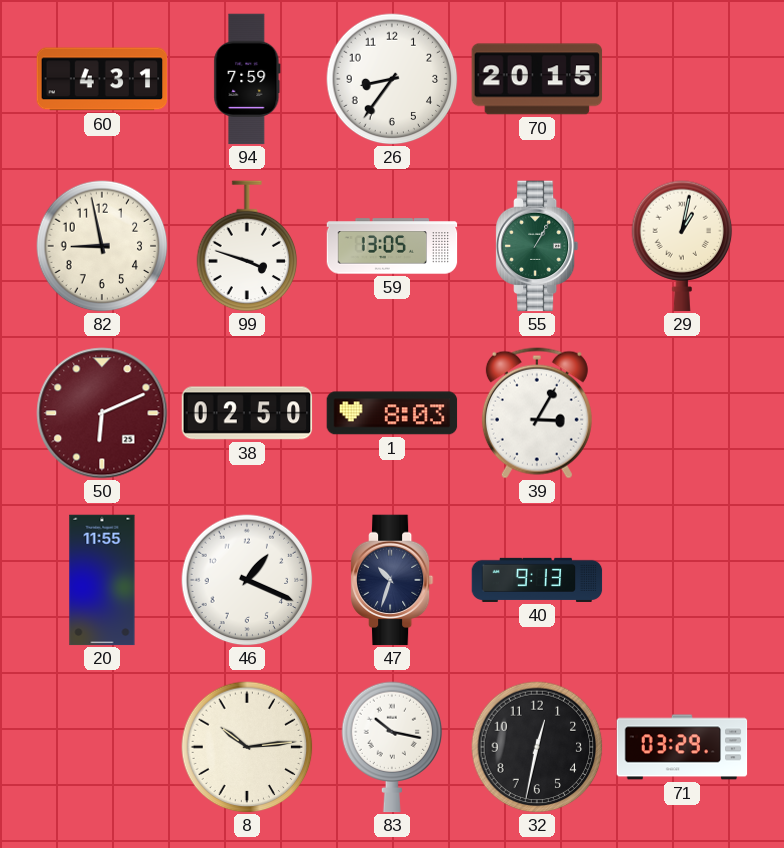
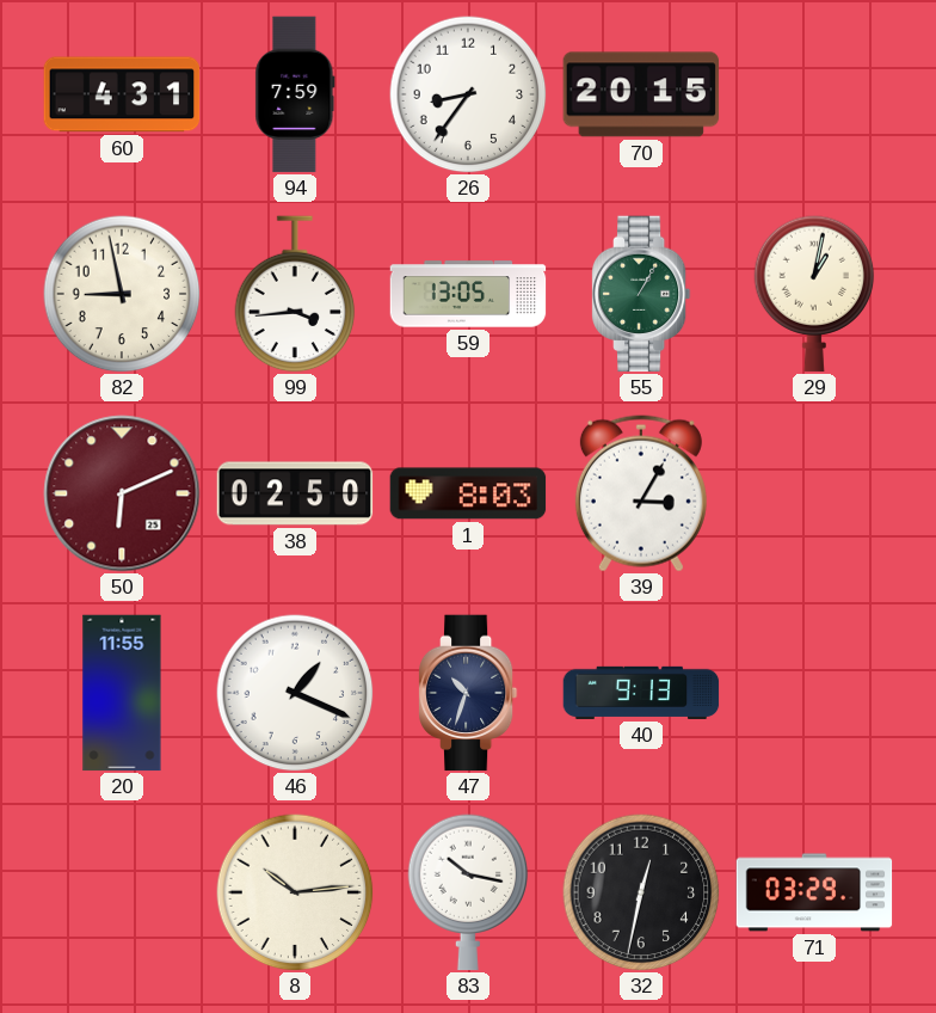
99: 3:48 -> 3:44
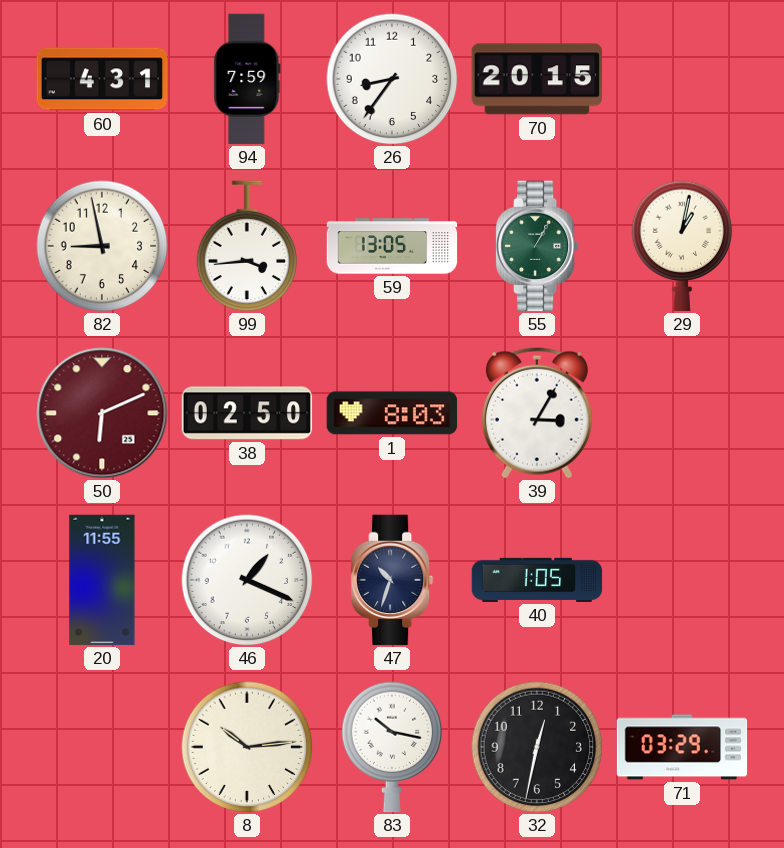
40: 9:13 -> 1:05
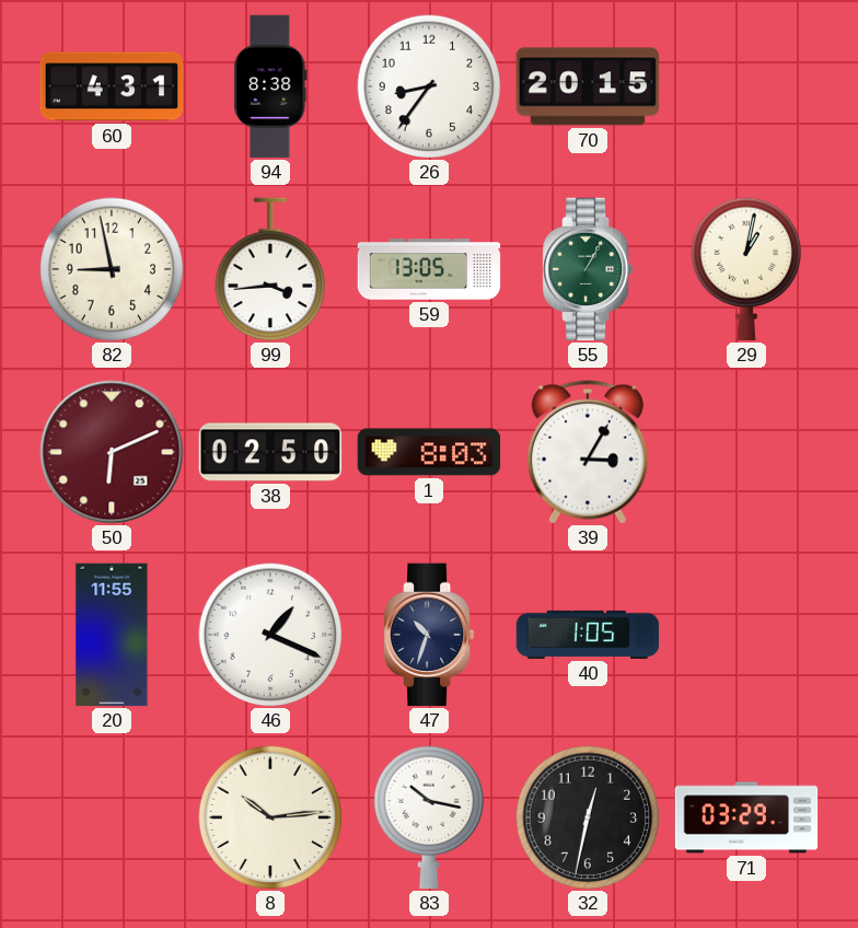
94: 7:59 -> 8:38
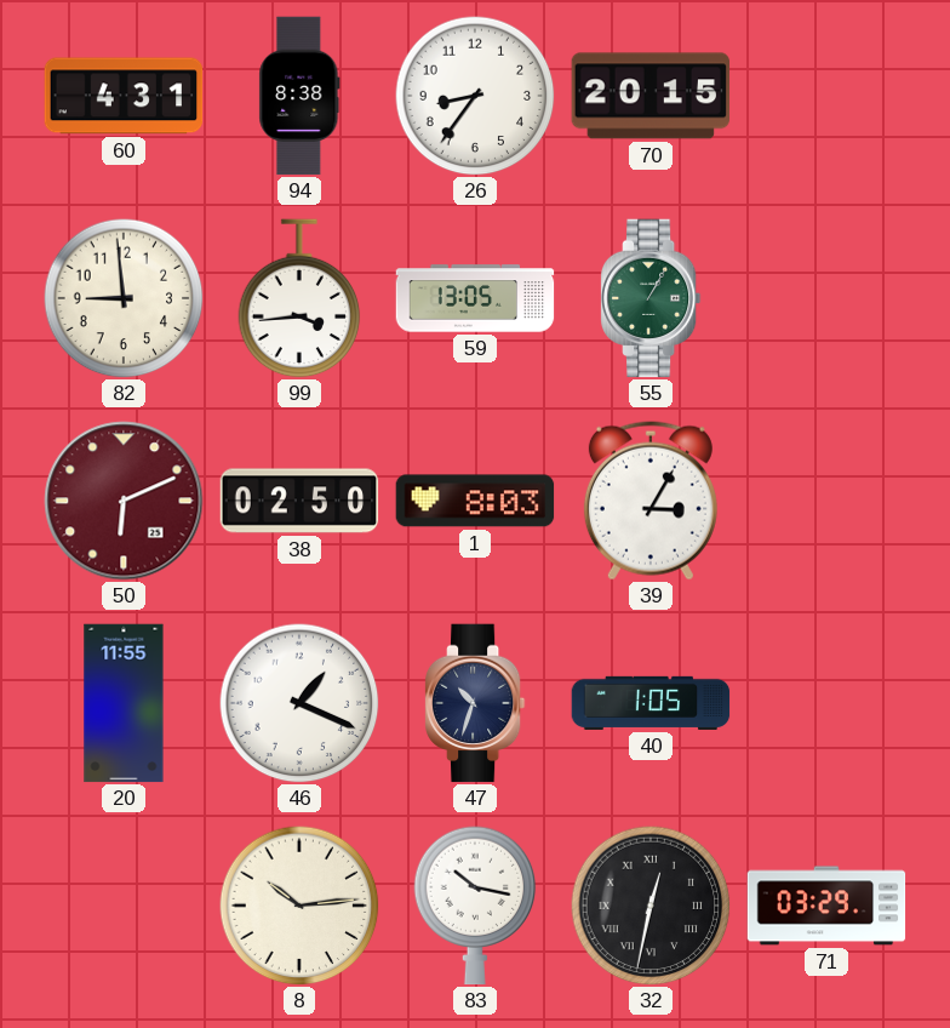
82: 8:58 -> 8:59
29: 1:02 -> none
32 numerals: Arabic -> Roman
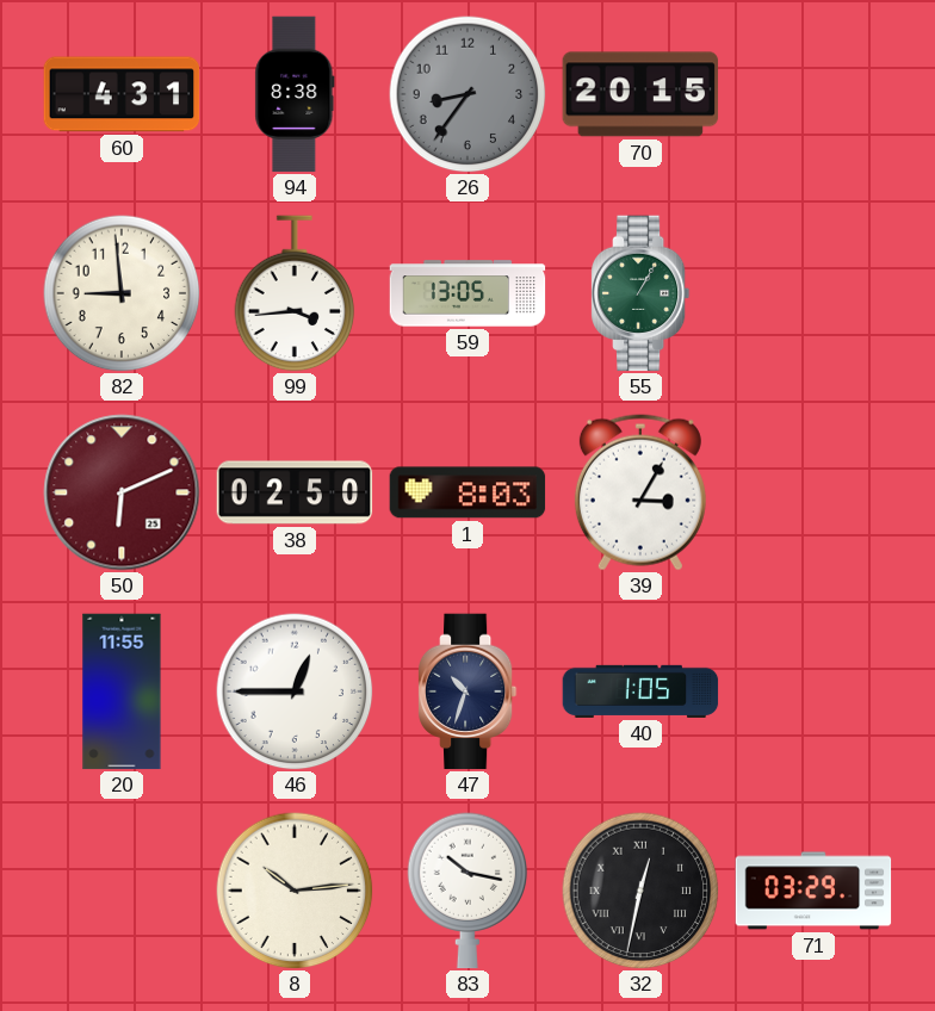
26 dial: white -> grey
46: 1:19 -> 12:45
